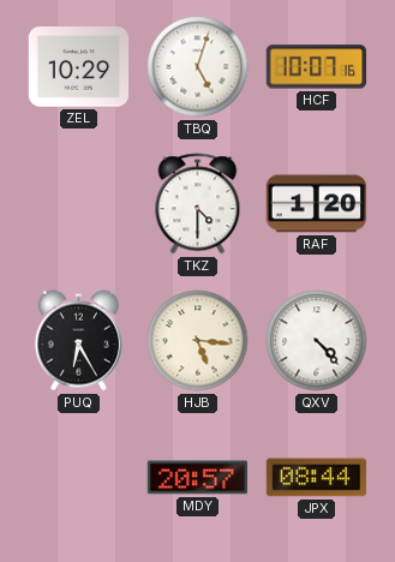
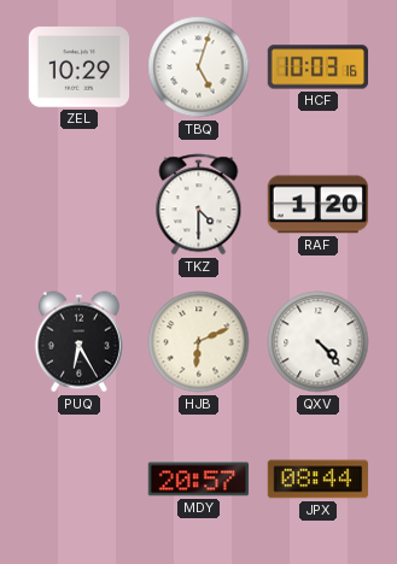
HCF: 10:07 -> 10:03
HJB: 5:16 -> 6:11
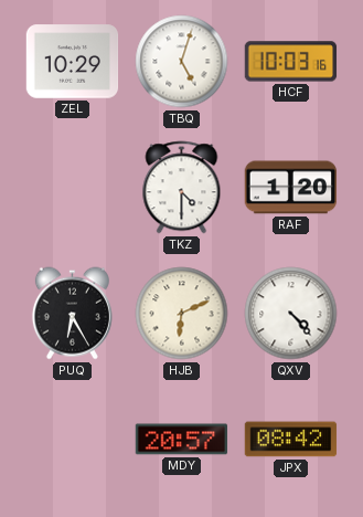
JPX: 08:44 -> 08:42
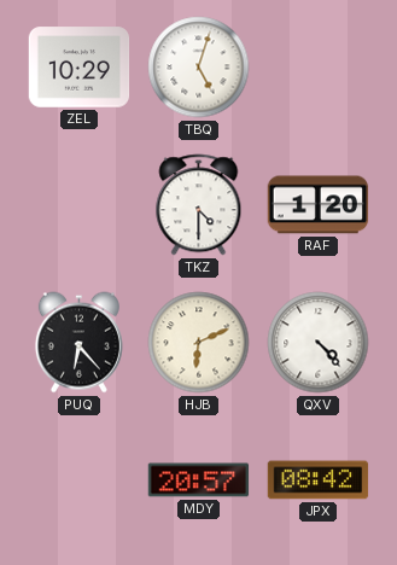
HCF: 10:03 -> none
PUQ: 6:25 -> 6:23
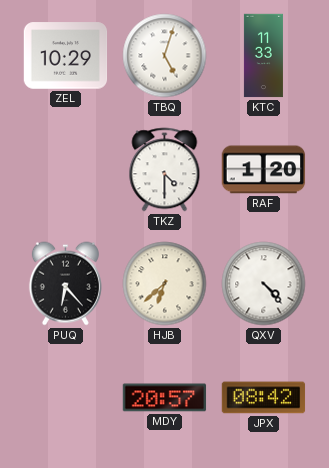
KTC: none -> 11:33
HJB: 6:11 -> 6:38
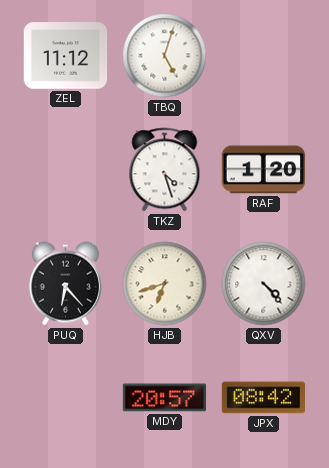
ZEL: 10:29 -> 11:12
KTC: 11:33 -> none
TKZ: 4:30 -> 4:27
HJB: 6:38 -> 6:42
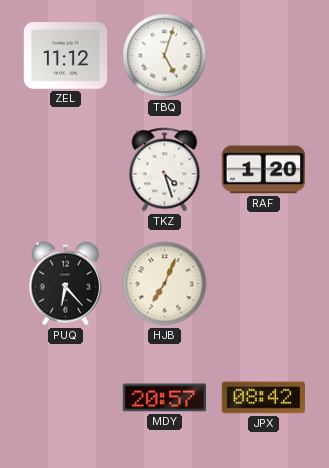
HJB: 6:42 -> 7:04
QXV: 4:23 -> none
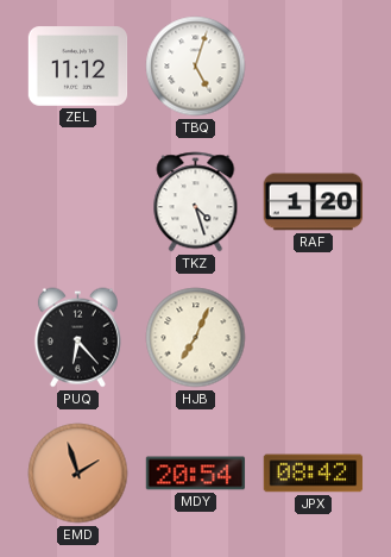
EMD: none -> 1:57
MDY: 20:57 -> 20:54
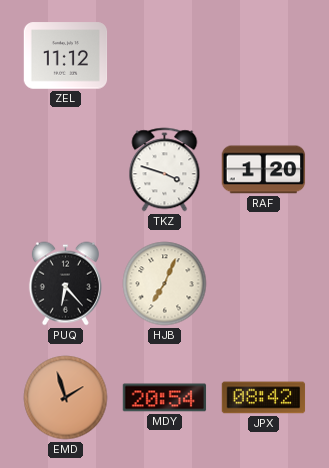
TBQ: 5:03 -> none
TKZ: 4:27 -> 3:48
